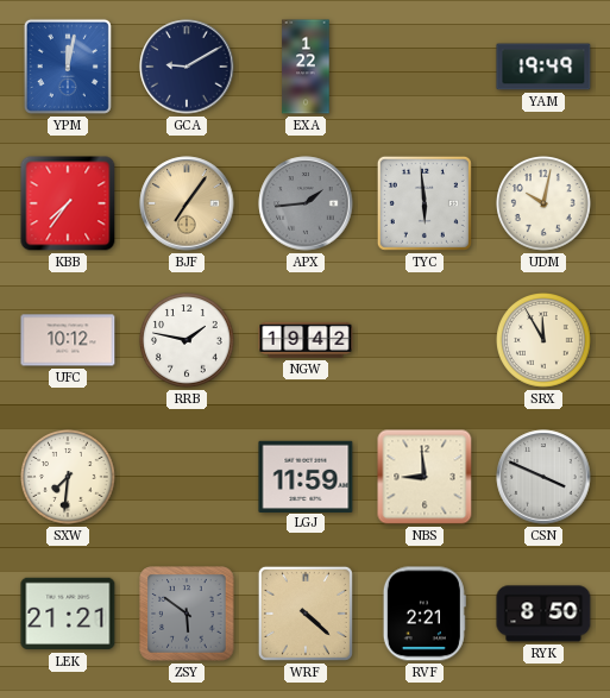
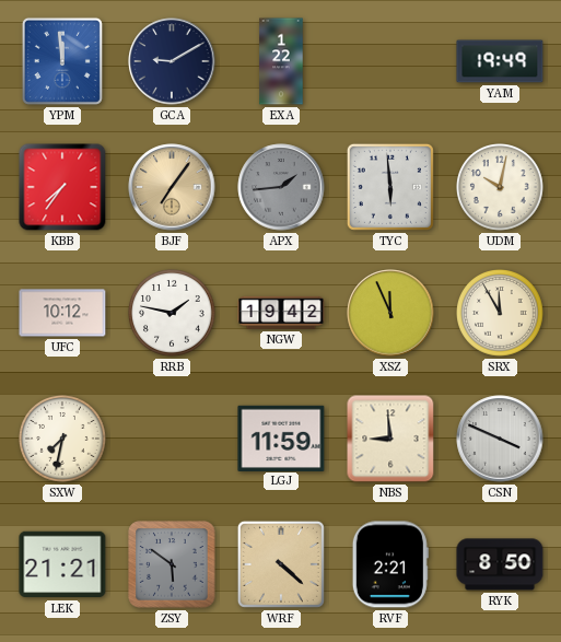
YPM: 12:02 -> 11:59
XSZ: none -> 11:56
SXW: 7:31 -> 7:32
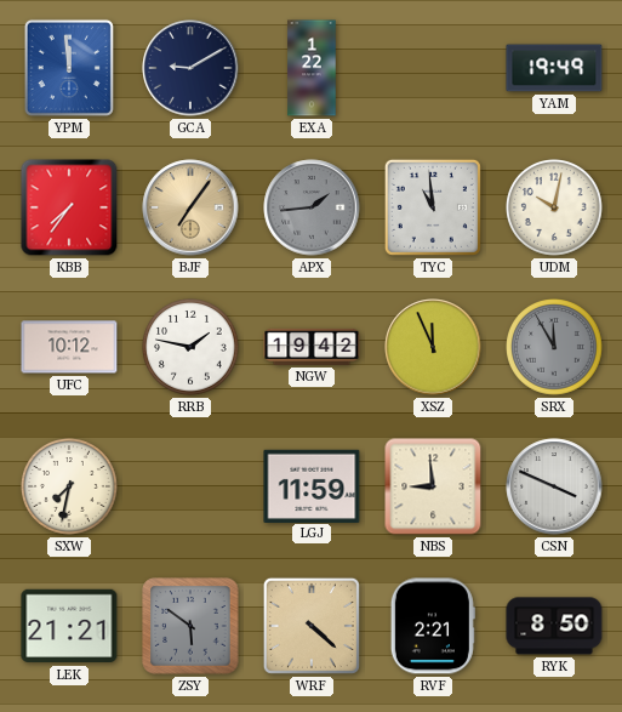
TYC: 5:59 -> 10:59
SRX dial: cream -> grey
